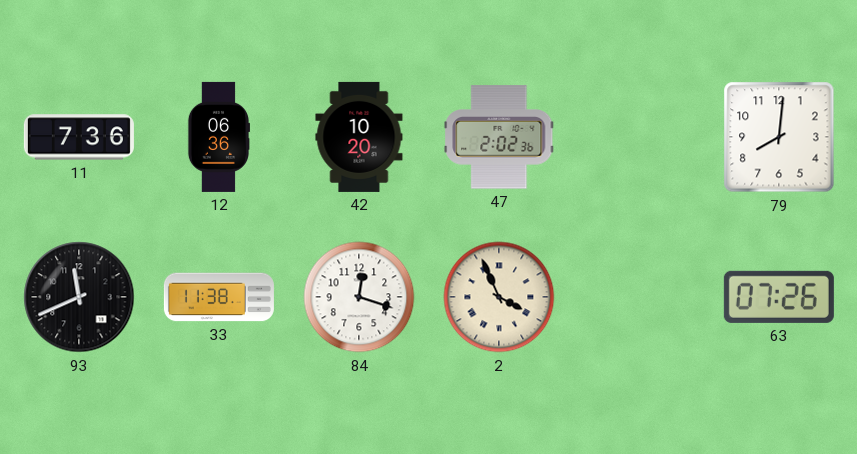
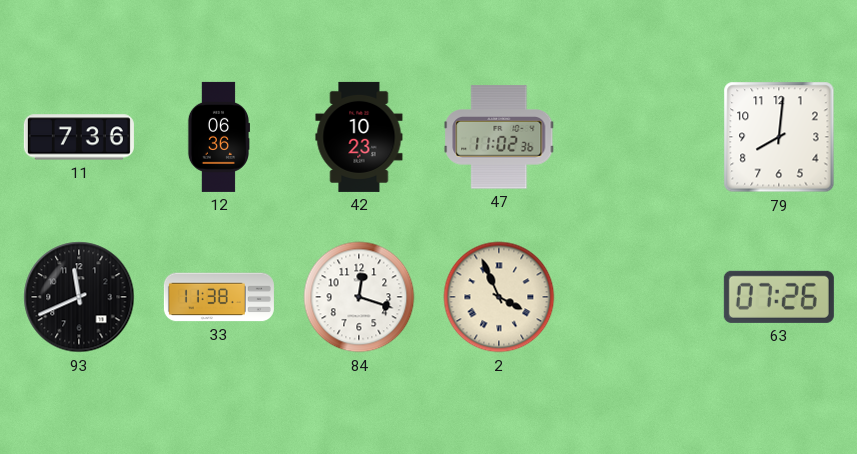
42: 10:20 -> 10:23
47: 2:02 -> 11:02
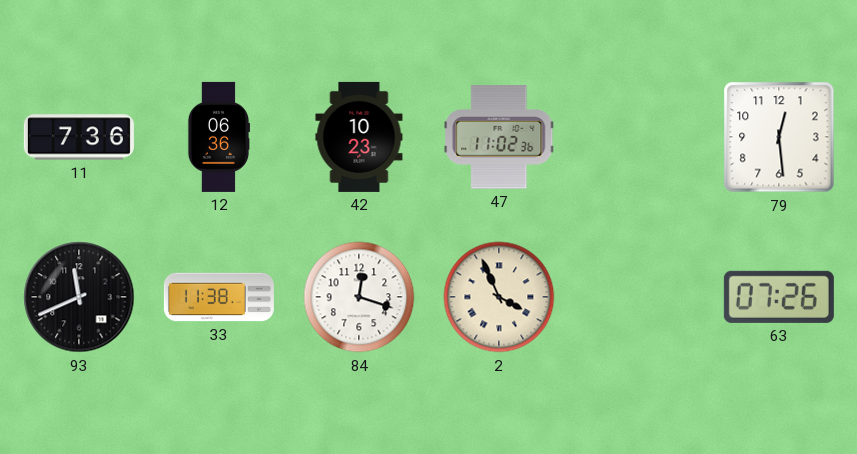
79: 8:01 -> 12:29
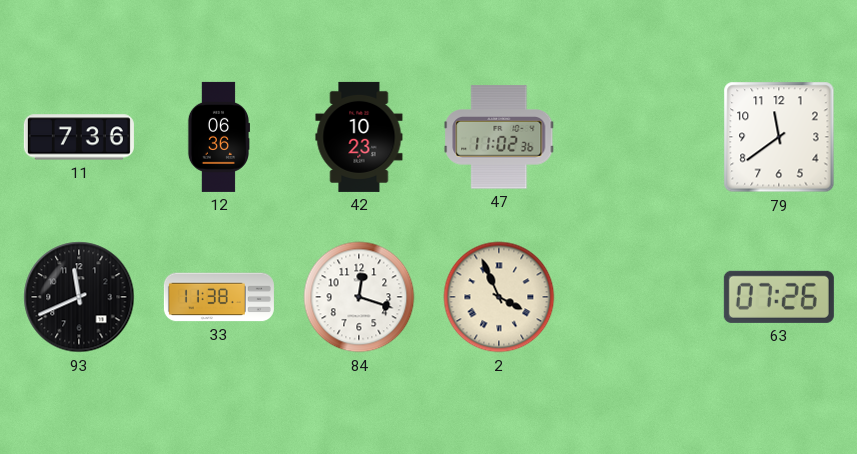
79: 12:29 -> 11:39
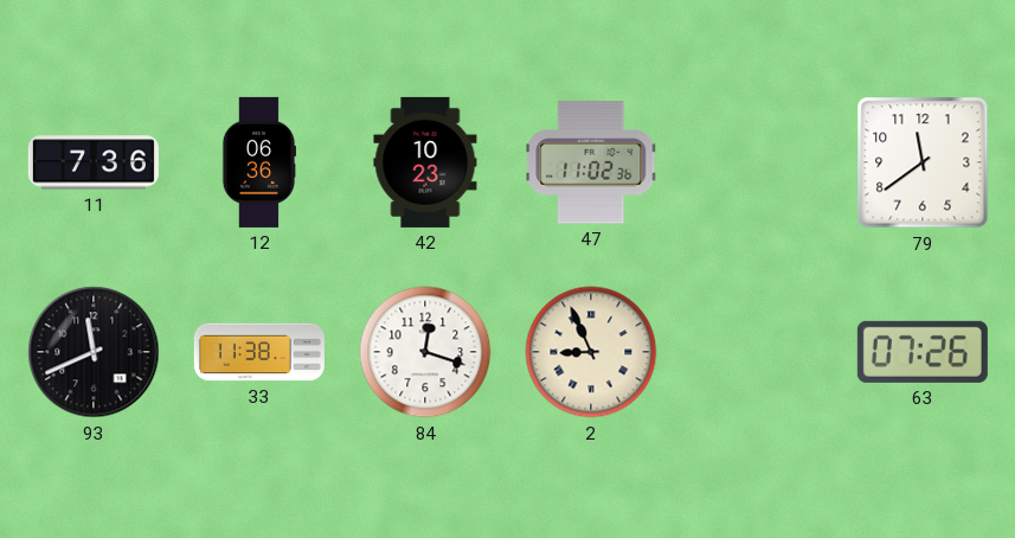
2: 3:56 -> 8:56
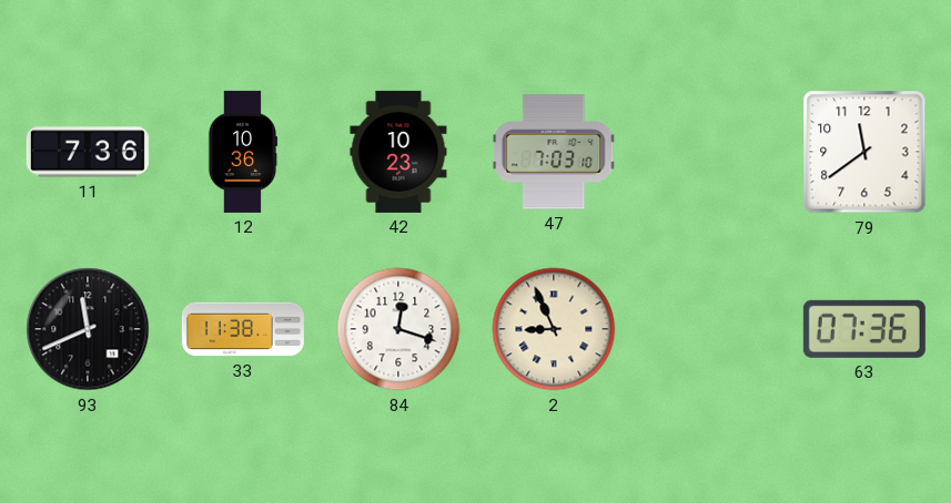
12: 06:36 -> 10:36
47: 11:02 -> 7:03
63: 07:26 -> 07:36
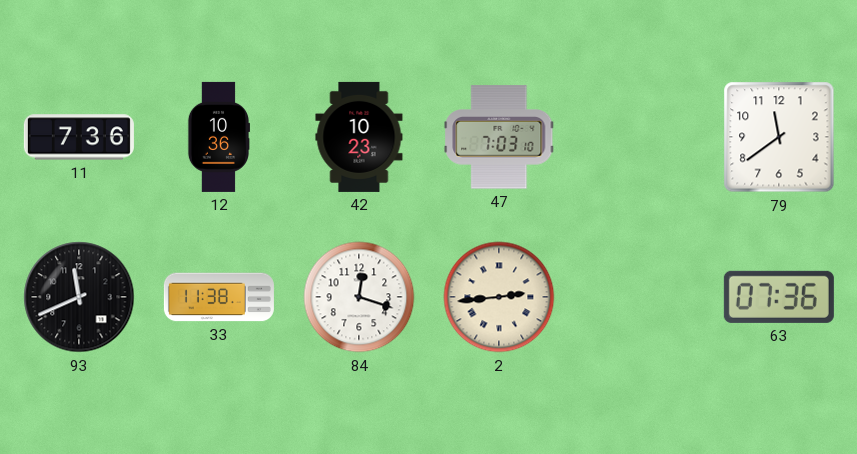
2: 8:56 -> 2:44
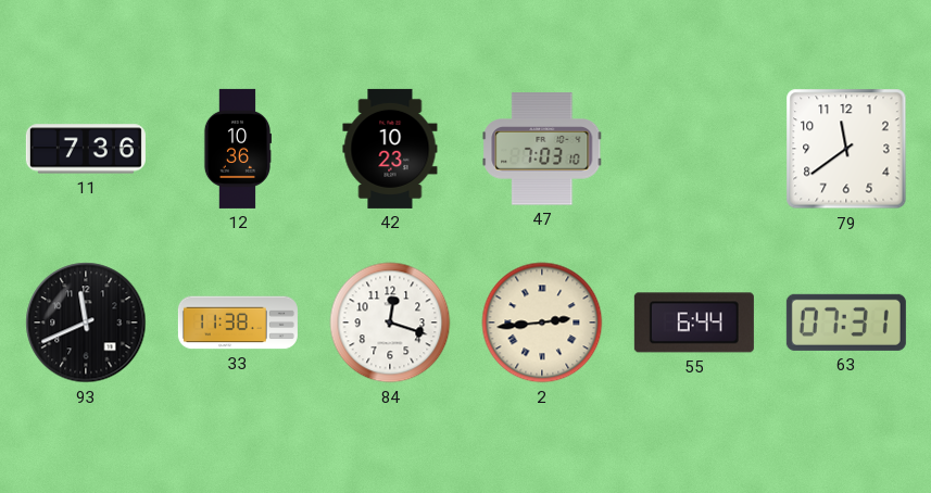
55: none -> 6:44
63: 07:36 -> 07:31
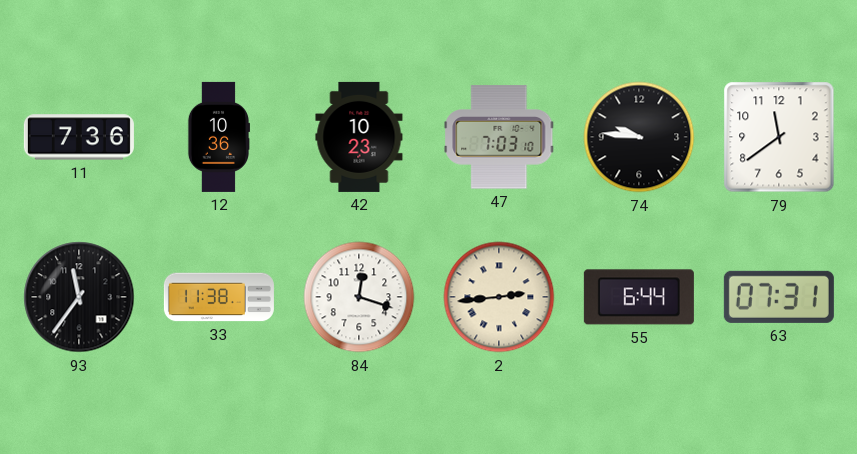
74: none -> 9:46
93: 11:41 -> 11:36
